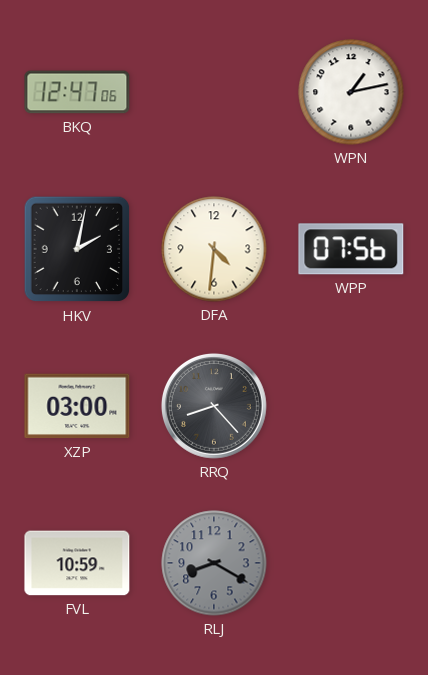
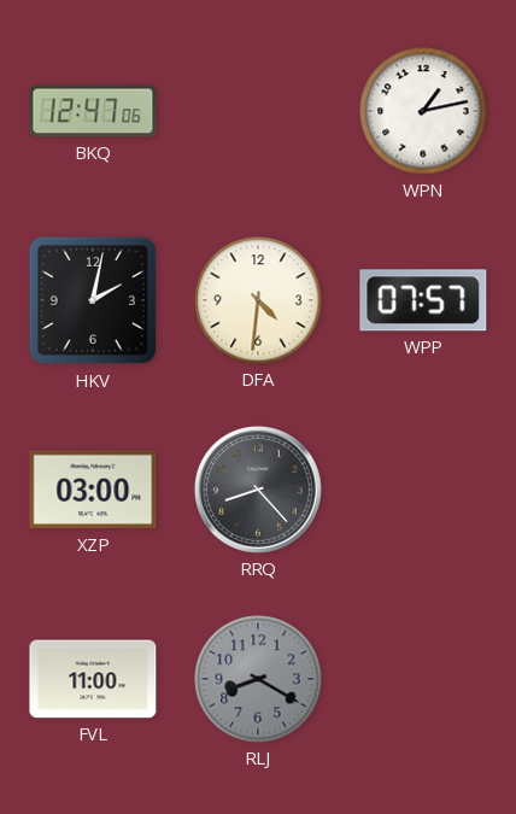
WPP: 07:56 -> 07:57
FVL: 10:59 -> 11:00
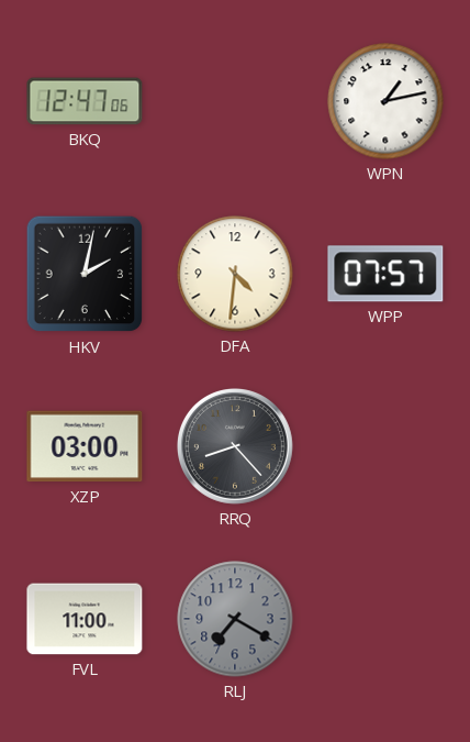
RLJ: 8:20 -> 7:20
